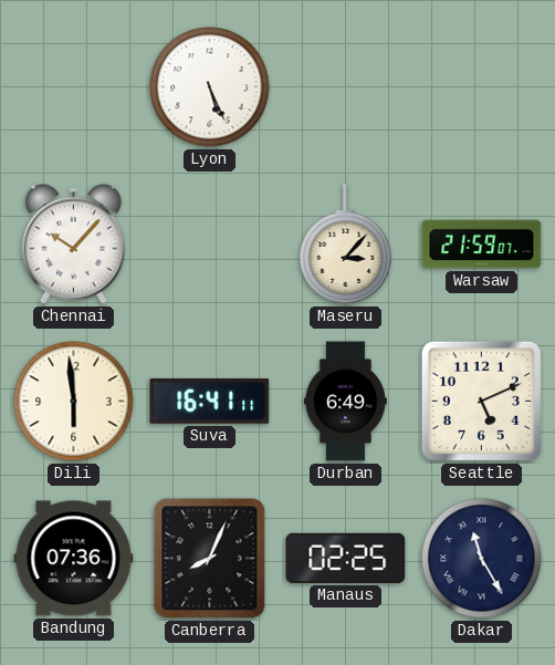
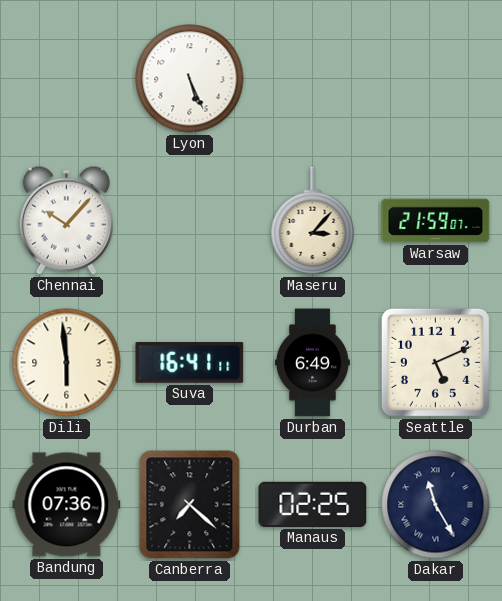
Canberra: 8:04 -> 7:22
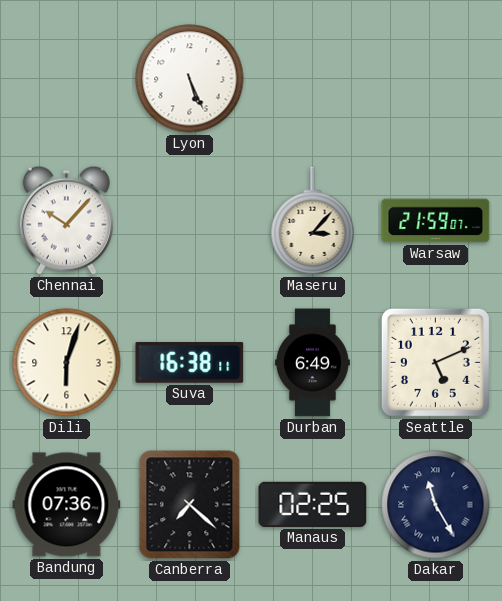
Dili: 5:59 -> 6:03
Suva: 16:41 -> 16:38
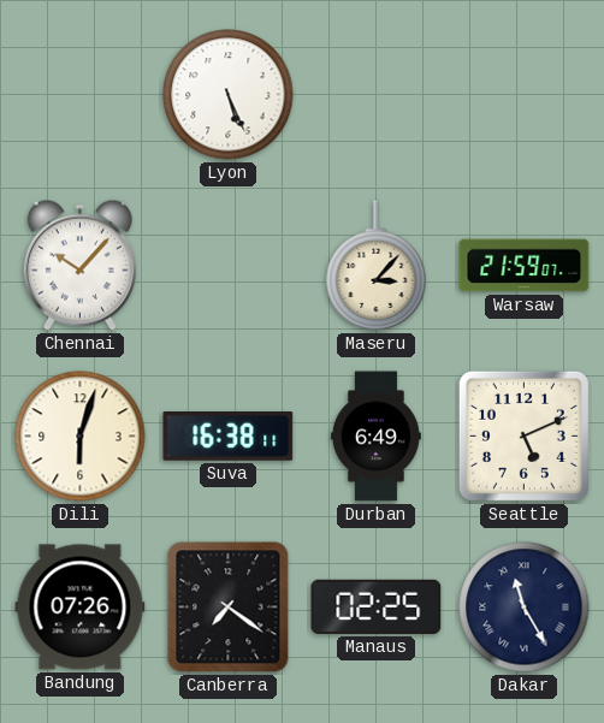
Bandung: 07:36 -> 07:26
Canberra: 7:22 -> 7:21
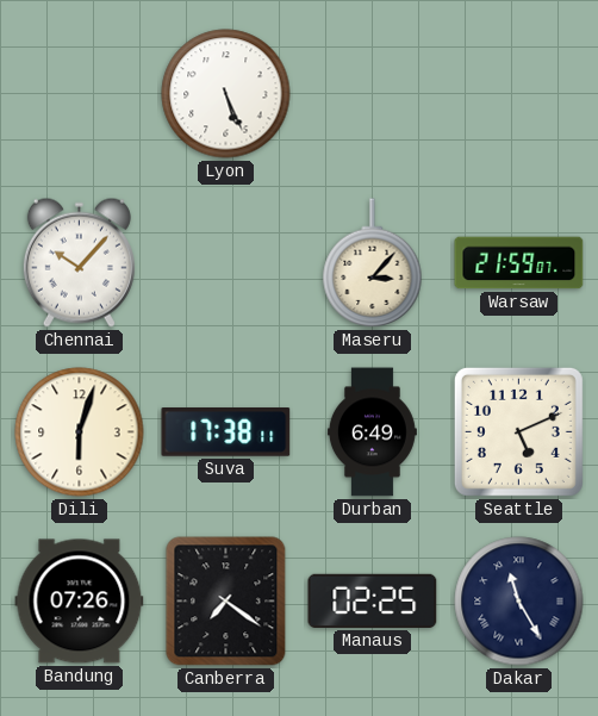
Suva: 16:38 -> 17:38
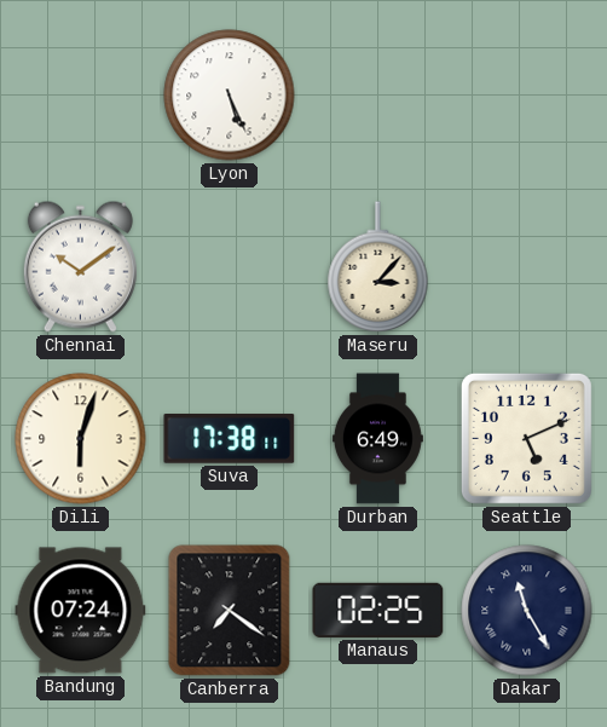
Chennai: 10:07 -> 10:09
Warsaw: 21:59 -> none
Bandung: 07:26 -> 07:24
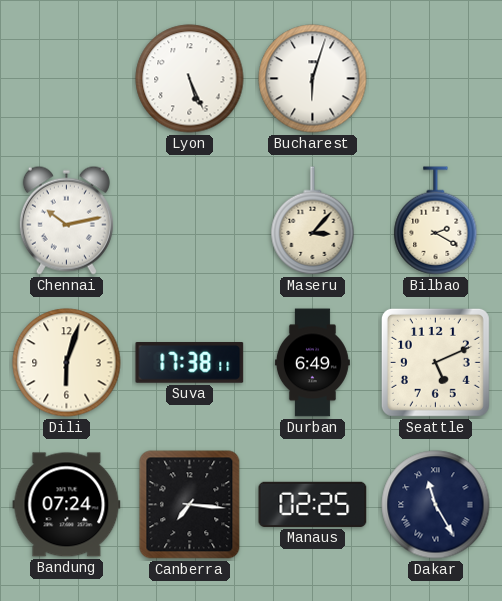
Bucharest: none -> 6:03
Chennai: 10:09 -> 10:13
Bilbao: none -> 2:20
Canberra: 7:21 -> 7:16
